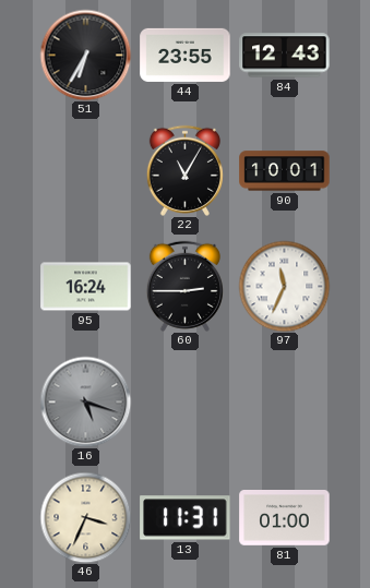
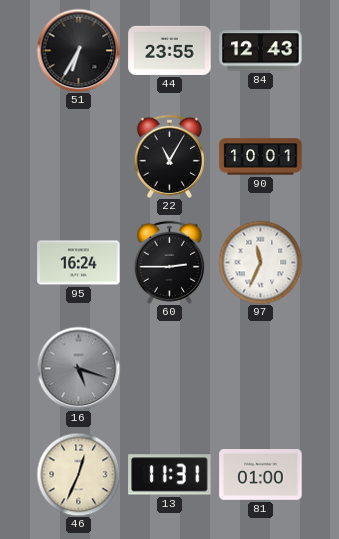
46: 3:34 -> 12:34
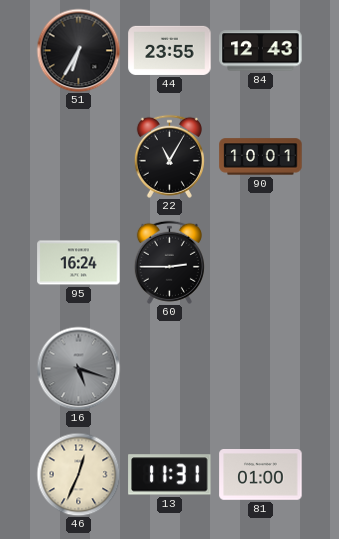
97: 11:34 -> none
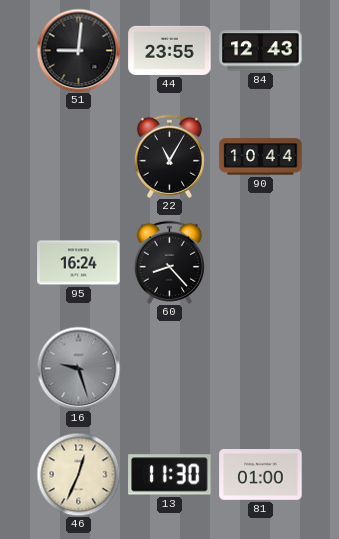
51: 6:35 -> 9:01
90: 10:01 -> 10:44
60: 2:45 -> 8:23
16: 5:18 -> 9:27
13: 11:31 -> 11:30
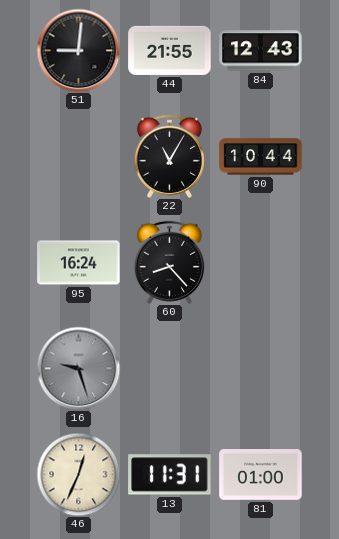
44: 23:55 -> 21:55
13: 11:30 -> 11:31
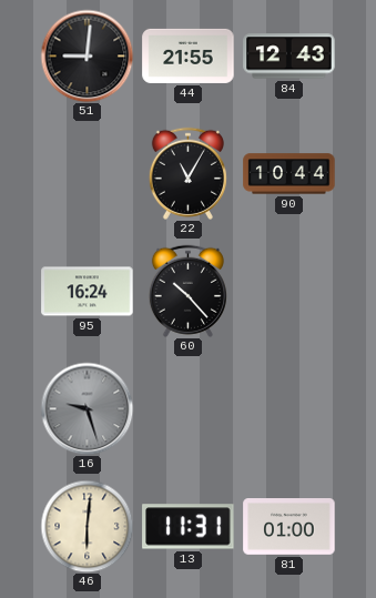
60: 8:23 -> 10:23
46: 12:34 -> 6:01
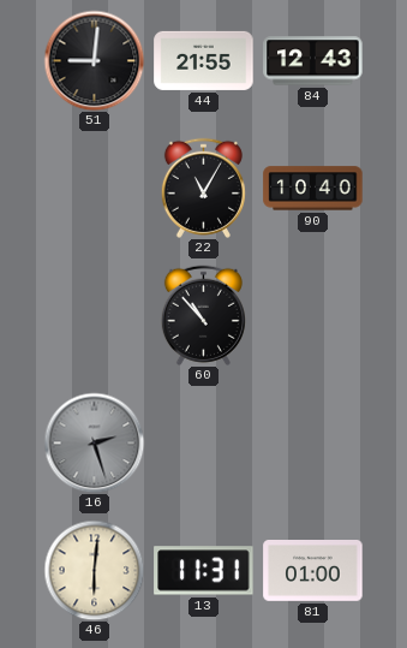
90: 10:44 -> 10:40
95: 16:24 -> none
60: 10:23 -> 10:53
16: 9:27 -> 2:27
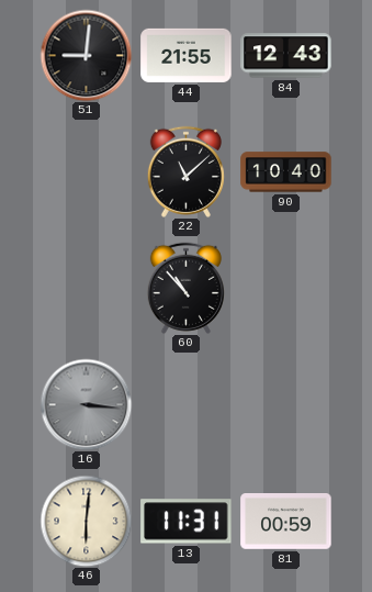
22: 11:05 -> 11:08
16: 2:27 -> 3:16
81: 01:00 -> 00:59
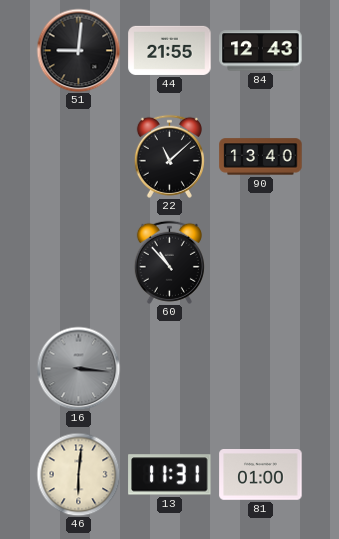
90: 10:40 -> 13:40
81: 00:59 -> 01:00
